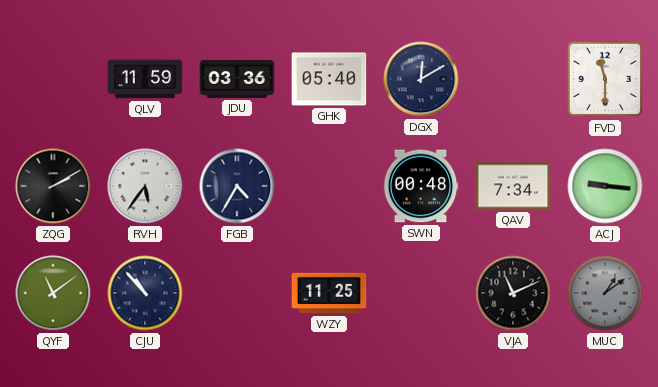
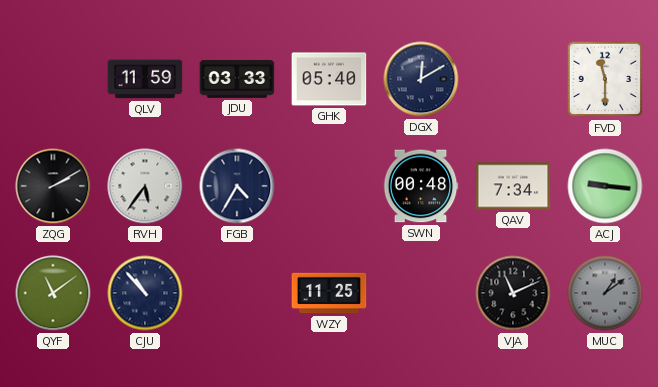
JDU: 03:36 -> 03:33
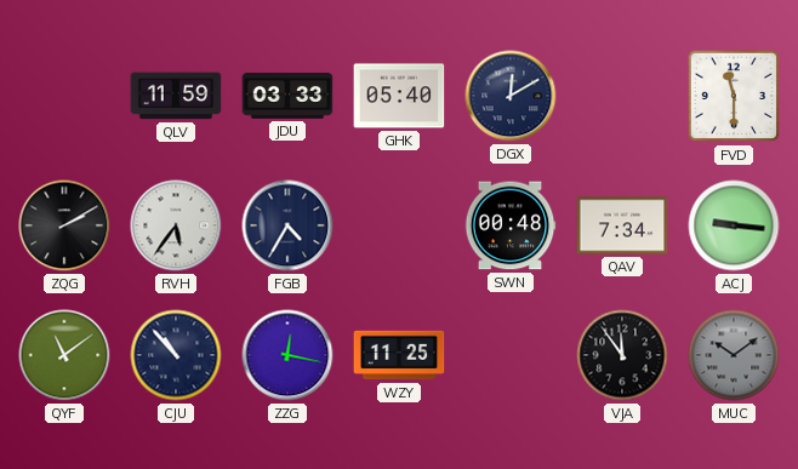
ZZG: none -> 12:17
VJA: 11:11 -> 11:54
MUC: 1:09 -> 10:09
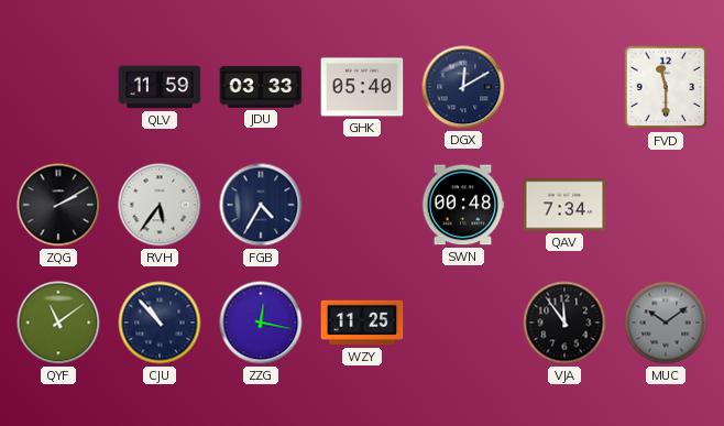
ACJ: 9:16 -> none
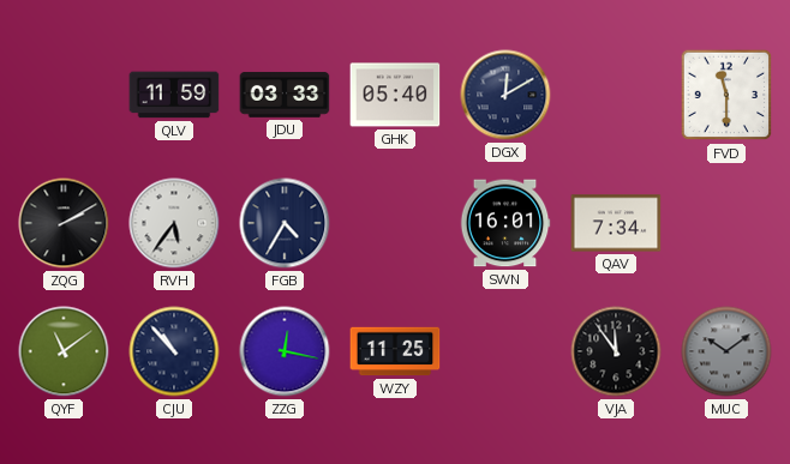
SWN: 00:48 -> 16:01
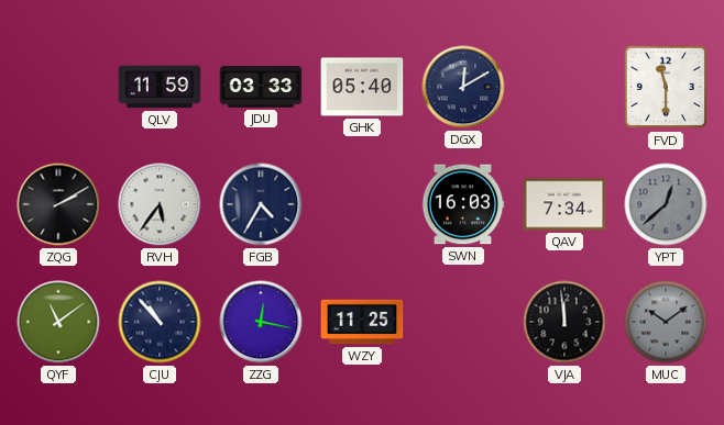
SWN: 16:01 -> 16:03
YPT: none -> 12:38
VJA: 11:54 -> 11:59
